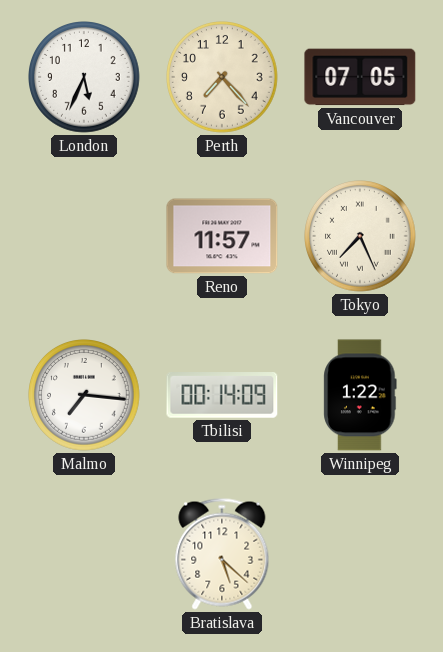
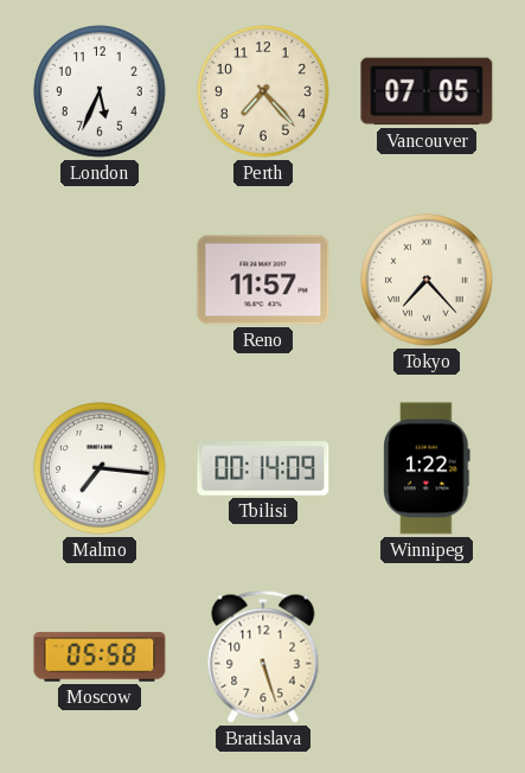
Tokyo: 7:26 -> 7:23
Moscow: none -> 05:58
Bratislava: 5:22 -> 5:27
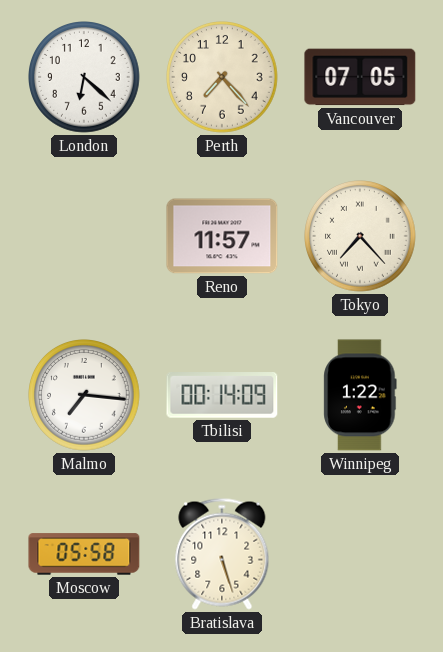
London: 5:34 -> 6:22
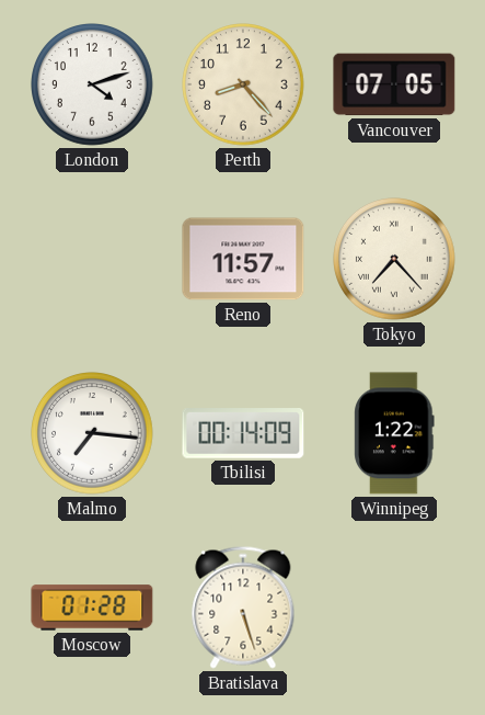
London: 6:22 -> 4:12
Perth: 7:23 -> 8:23
Moscow: 05:58 -> 01:28
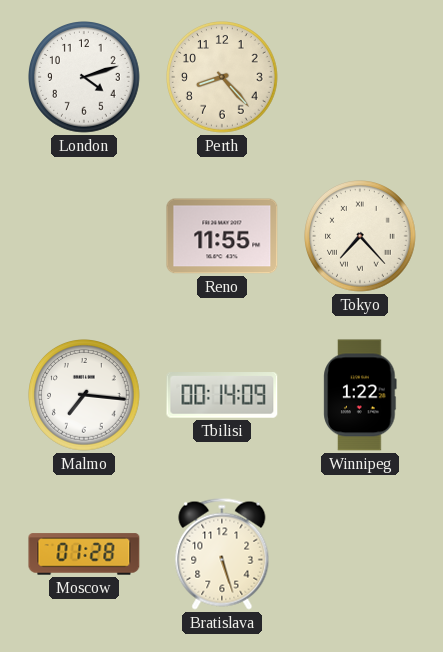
Vancouver: 07:05 -> none
Reno: 11:57 -> 11:55
